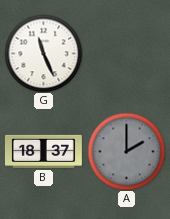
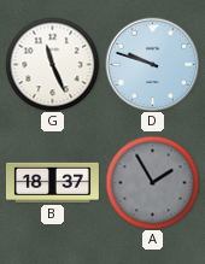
D: none -> 9:48
A: 2:00 -> 1:55
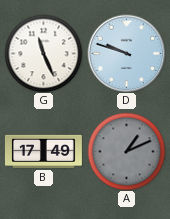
B: 18:37 -> 17:49
A: 1:55 -> 1:11
